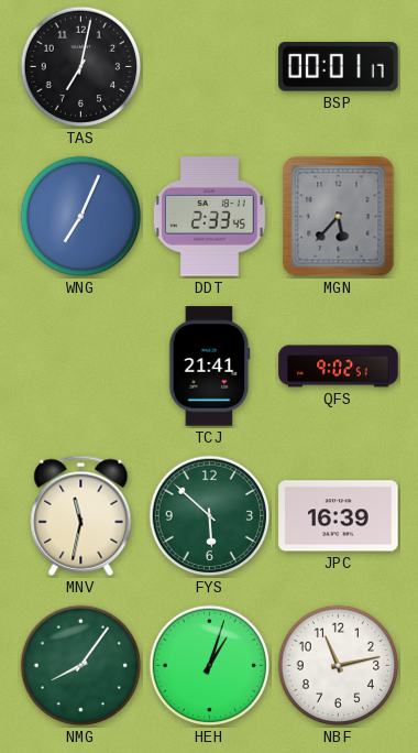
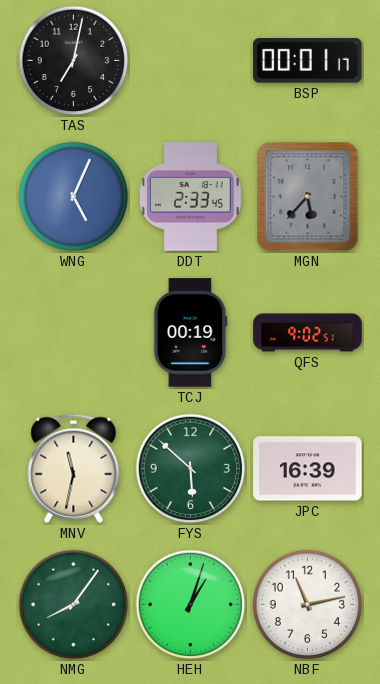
WNG: 7:04 -> 5:04
TCJ: 21:41 -> 00:19
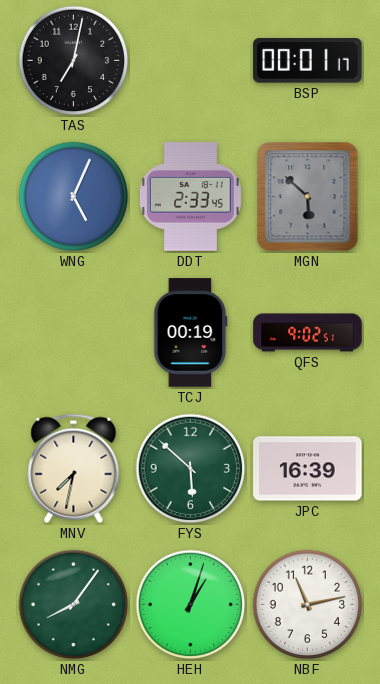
MGN: 5:37 -> 5:52
MNV: 11:32 -> 7:32
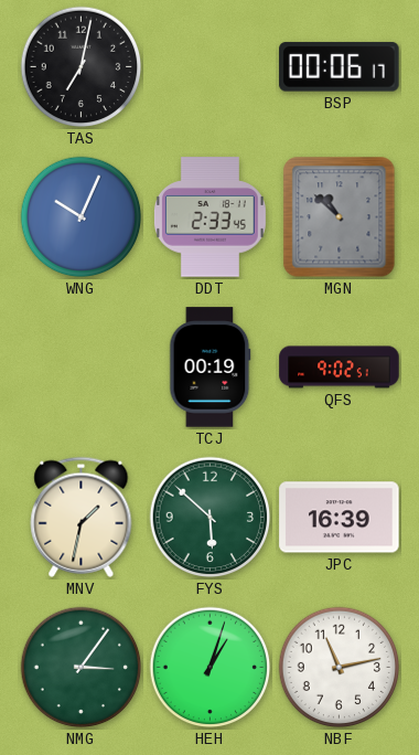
BSP: 00:01 -> 00:06
WNG: 5:04 -> 10:04
MGN: 5:52 -> 10:52
MNV: 7:32 -> 1:32
NMG: 8:06 -> 3:06
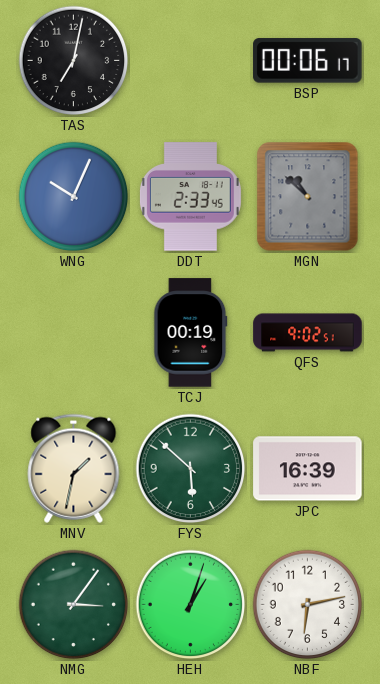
NBF: 11:13 -> 6:13
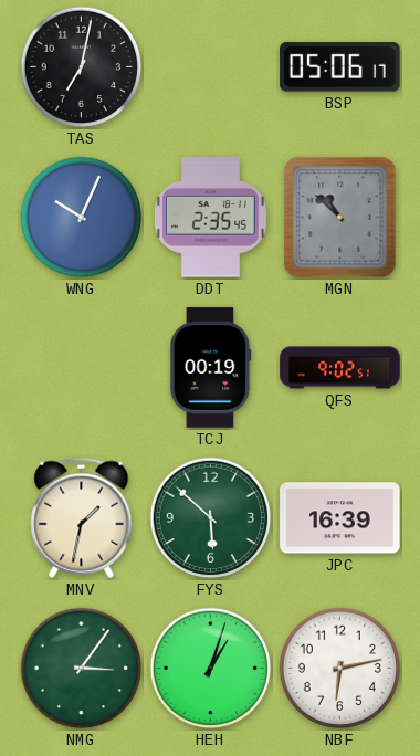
BSP: 00:06 -> 05:06
DDT: 2:33 -> 2:35
